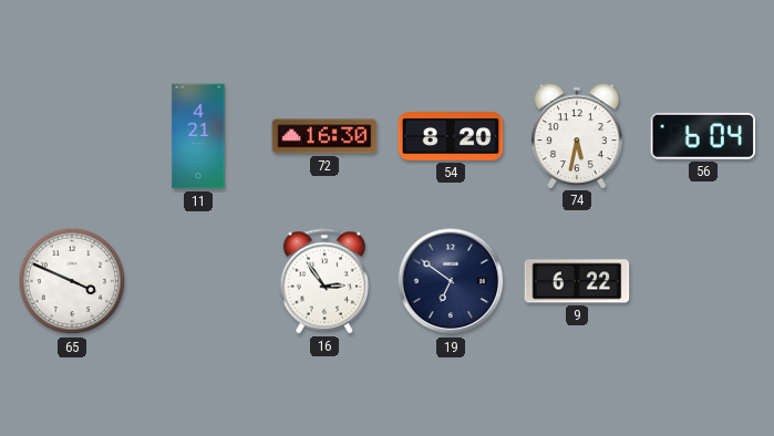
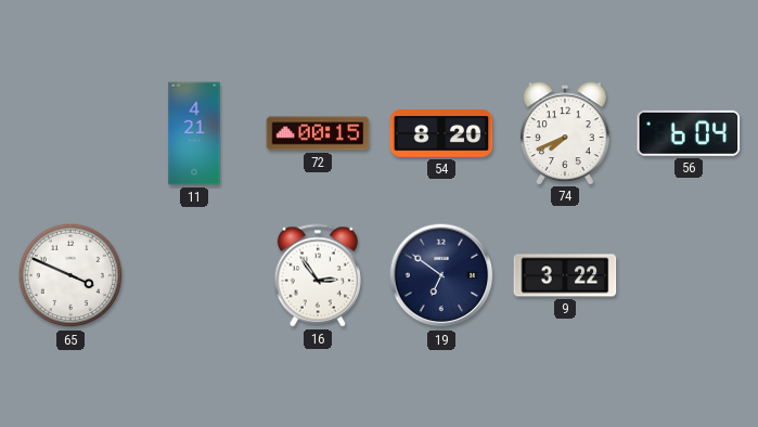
72: 16:30 -> 00:15
74: 5:32 -> 7:41
9: 6:22 -> 3:22
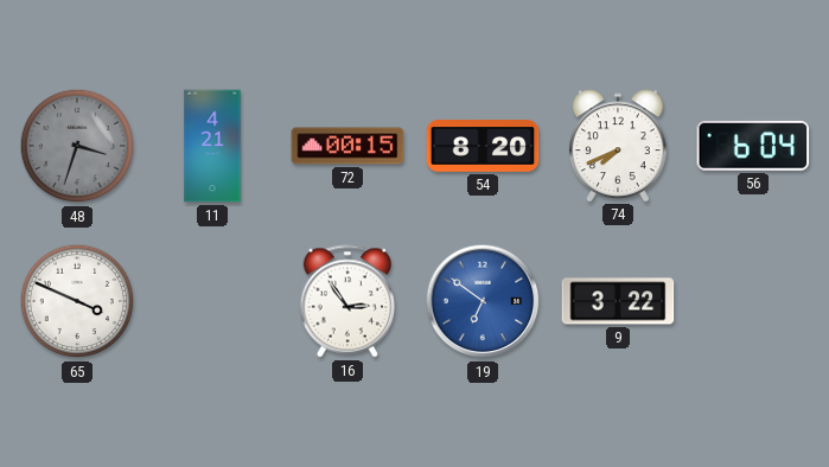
48: none -> 3:33
19 dial: navy -> blue
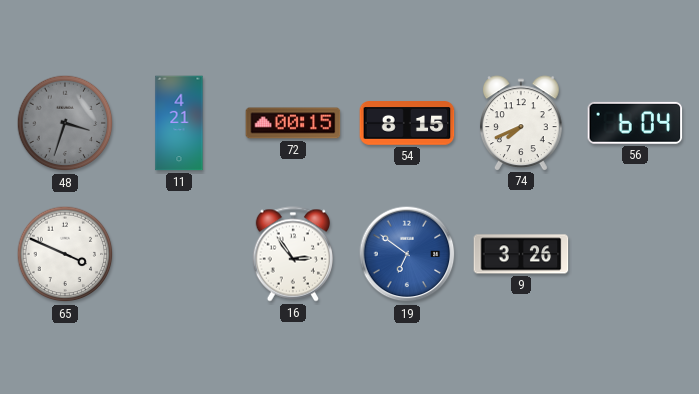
54: 8:20 -> 8:15
9: 3:22 -> 3:26
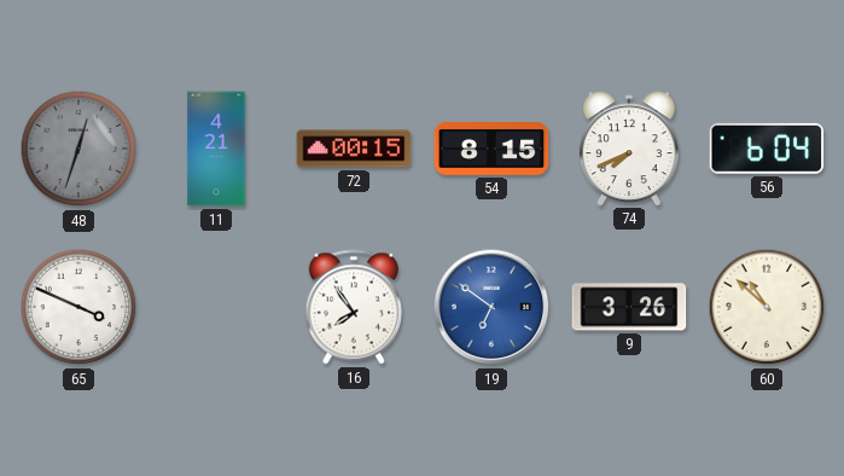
48: 3:33 -> 12:33
16: 2:54 -> 7:54
60: none -> 10:52
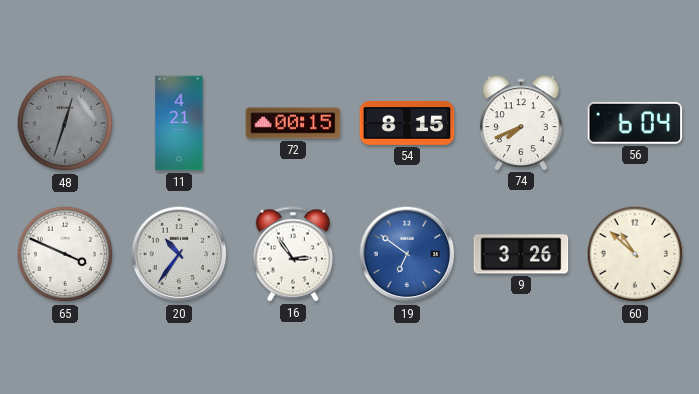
20: none -> 10:36
16: 7:54 -> 2:54
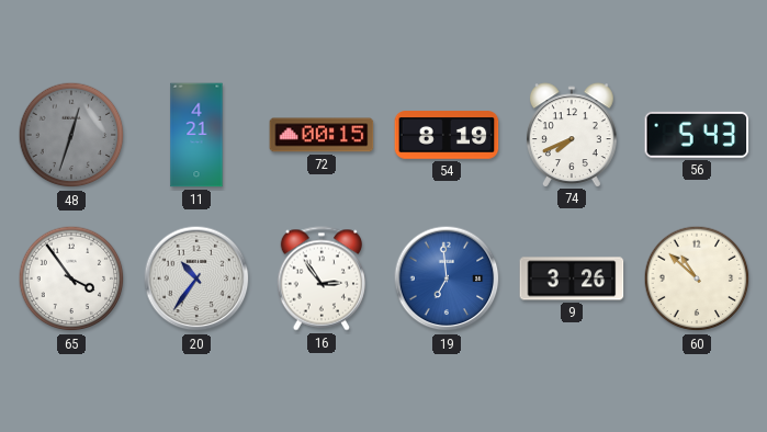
54: 8:15 -> 8:19
56: 6:04 -> 5:43
65: 3:49 -> 3:54
19: 6:51 -> 6:59
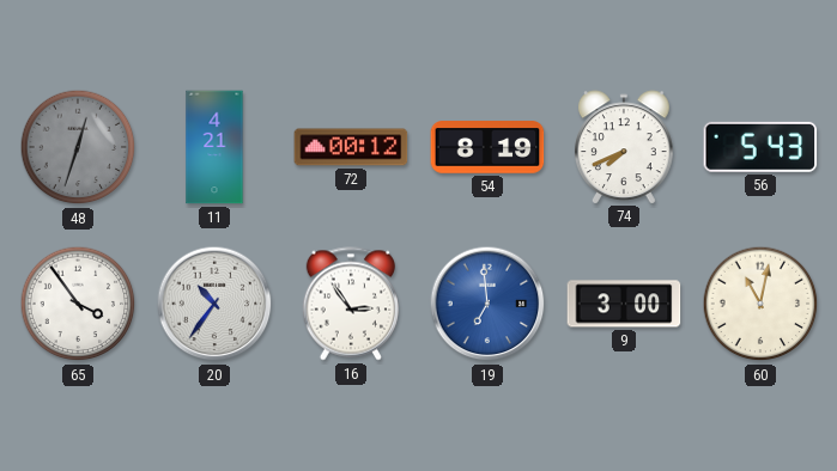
72: 00:15 -> 00:12
9: 3:26 -> 3:00
60: 10:52 -> 11:02
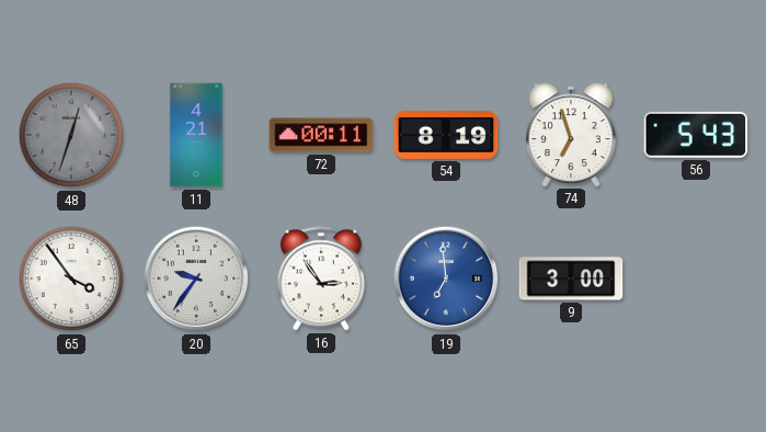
72: 00:12 -> 00:11
74: 7:41 -> 6:57
20: 10:36 -> 9:36
60: 11:02 -> none
